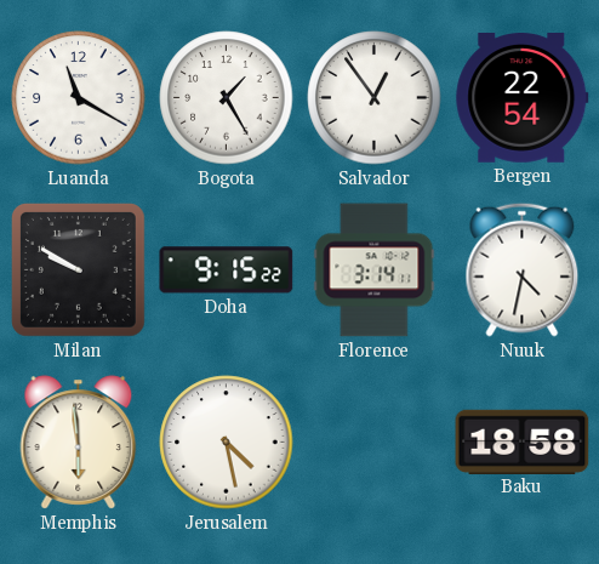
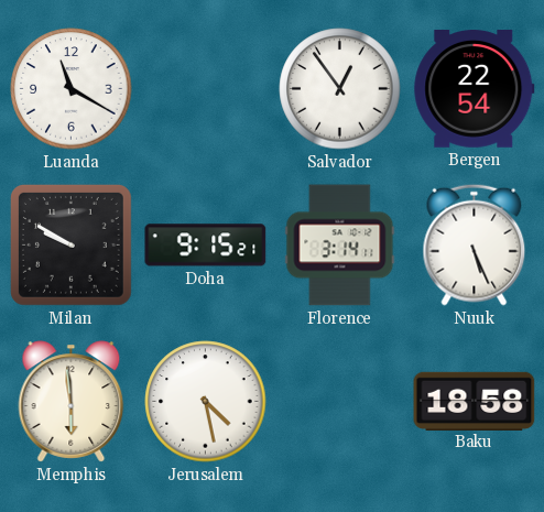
Bogota: 1:25 -> none
Doha: 9:15:22 -> 9:15:21
Nuuk: 4:32 -> 5:26
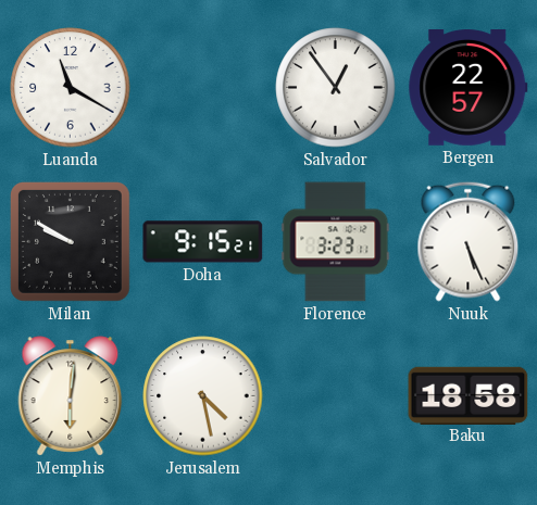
Bergen: 22:54 -> 22:57
Florence: 3:14 -> 3:23
Memphis: 5:59 -> 6:01
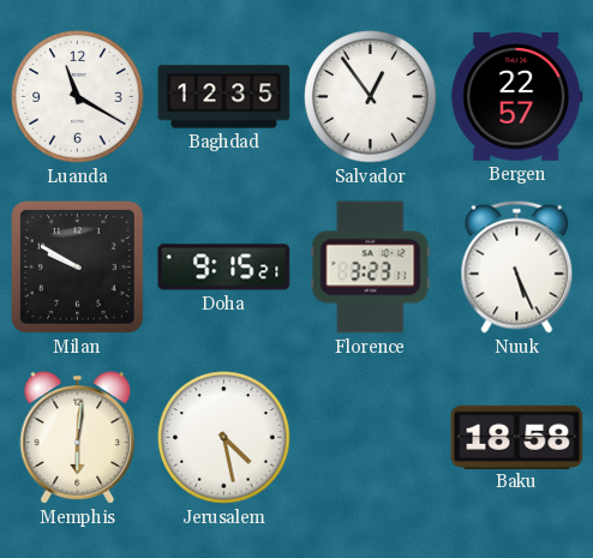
Baghdad: none -> 12:35
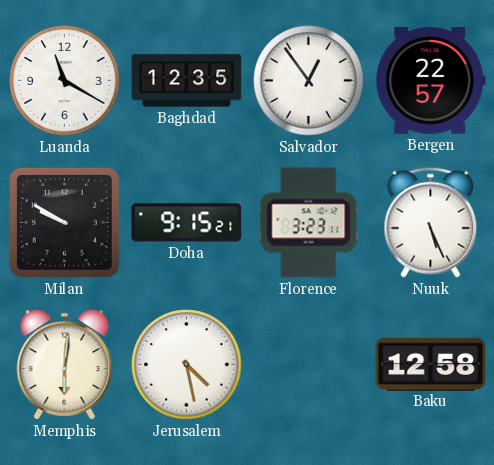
Baku: 18:58 -> 12:58
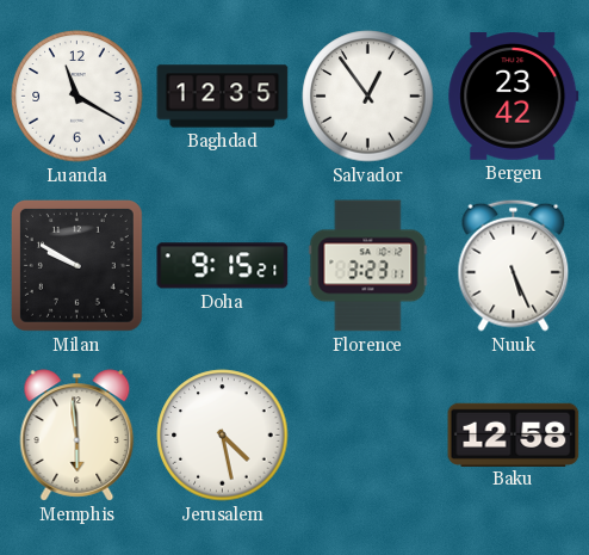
Bergen: 22:57 -> 23:42
Memphis: 6:01 -> 5:59
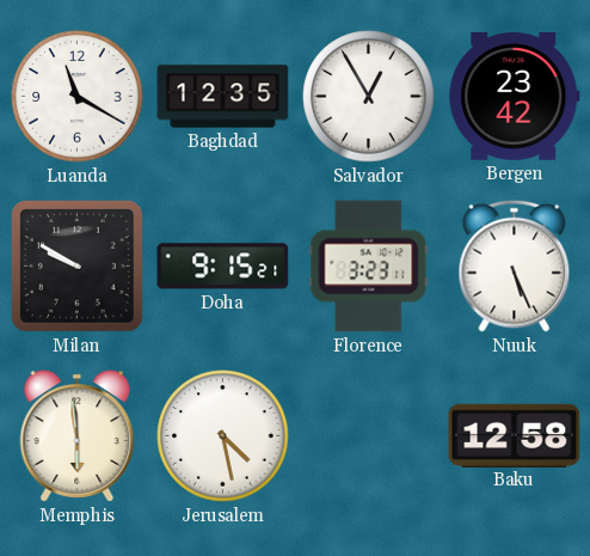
Salvador: 12:54 -> 12:55
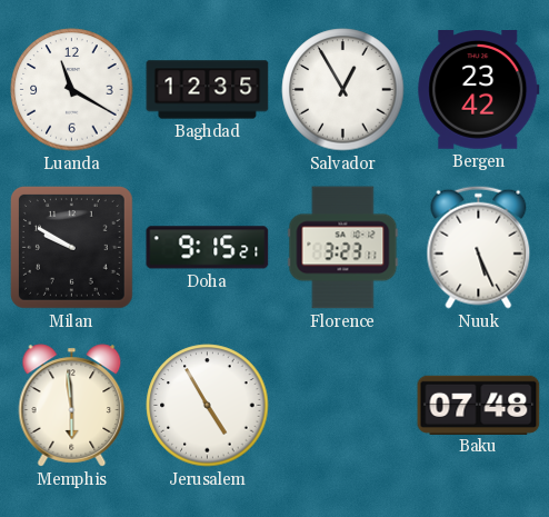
Jerusalem: 4:28 -> 4:55
Baku: 12:58 -> 07:48
